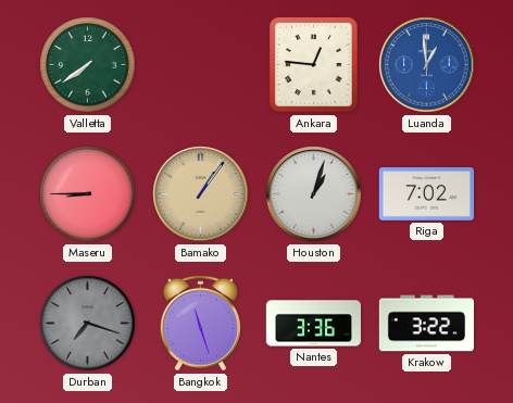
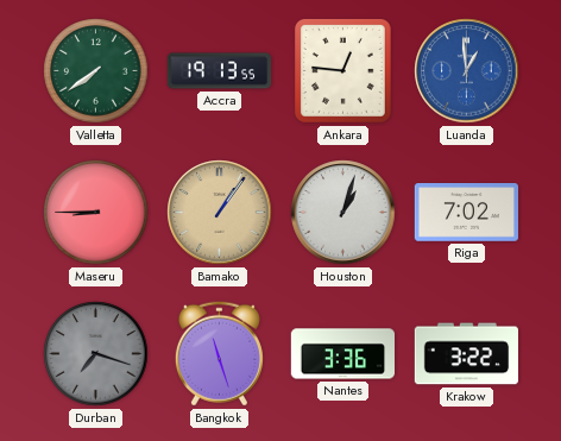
Accra: none -> 19:13
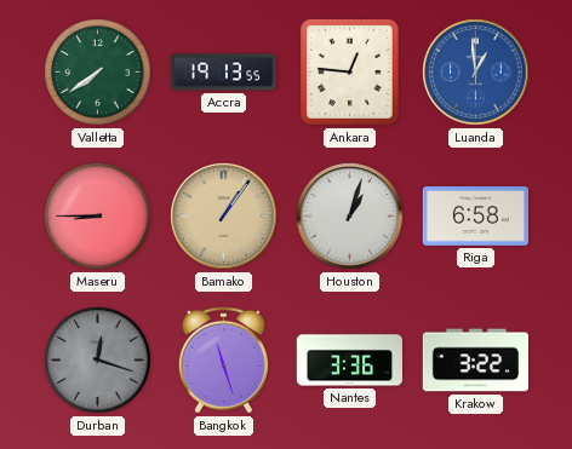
Riga: 7:02 -> 6:58
Durban: 7:18 -> 12:18
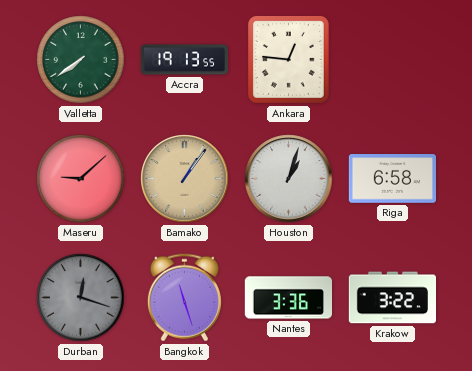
Luanda: 12:59 -> none
Maseru: 8:45 -> 9:08
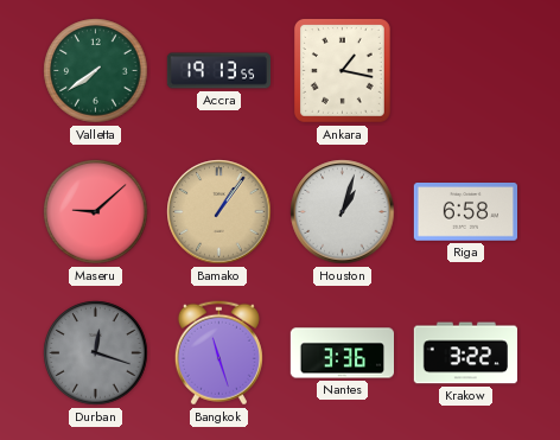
Ankara: 12:46 -> 1:17
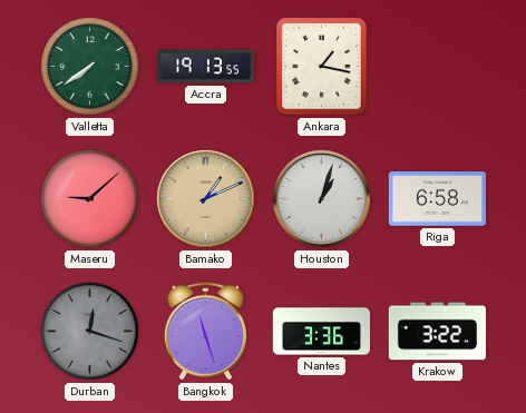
Bamako: 1:06 -> 1:11
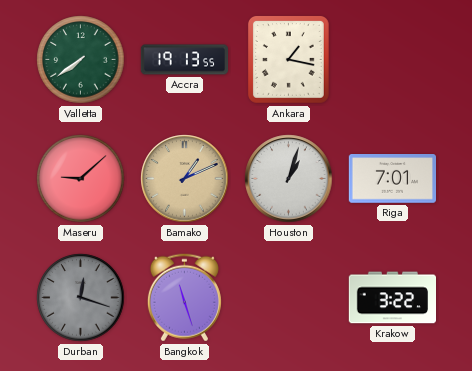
Riga: 6:58 -> 7:01
Nantes: 3:36 -> none
